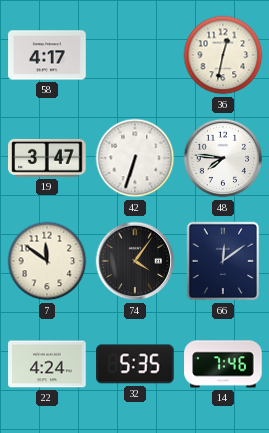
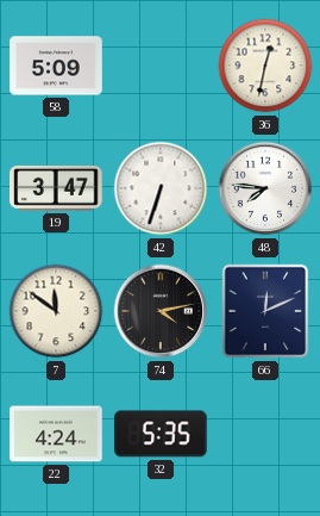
58: 4:17 -> 5:09
74: 4:06 -> 4:13
66: 12:09 -> 12:11
14: 7:46 -> none
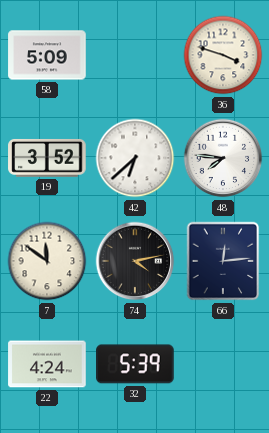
36: 12:32 -> 3:48
19: 3:47 -> 3:52
42: 6:33 -> 6:38
66: 12:11 -> 12:14
32: 5:35 -> 5:39
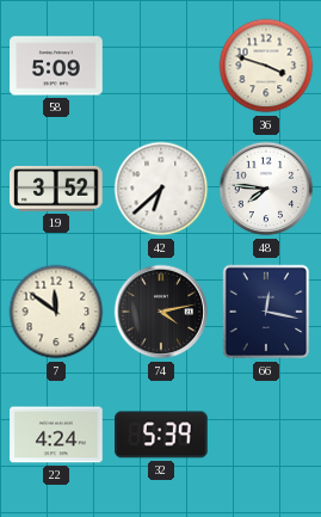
66: 12:14 -> 12:17
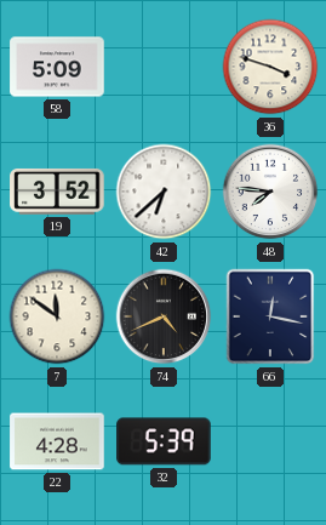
74: 4:13 -> 4:41
22: 4:24 -> 4:28
